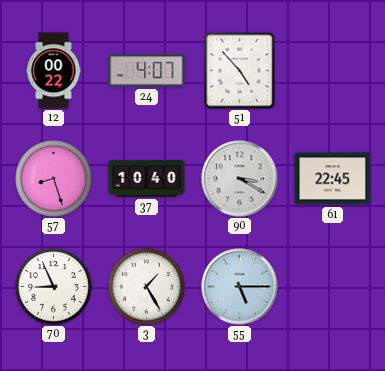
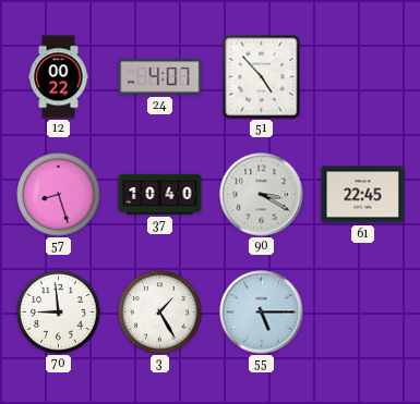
70: 8:56 -> 8:59
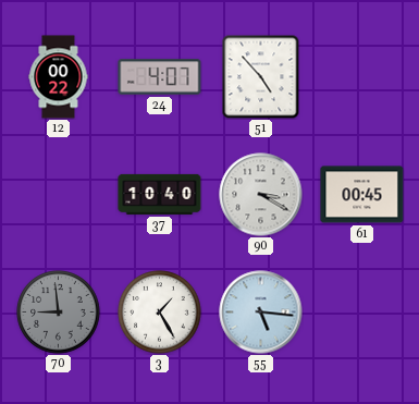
57: 8:27 -> none
61: 22:45 -> 00:45
70 dial: white -> grey
55: 5:15 -> 5:16
